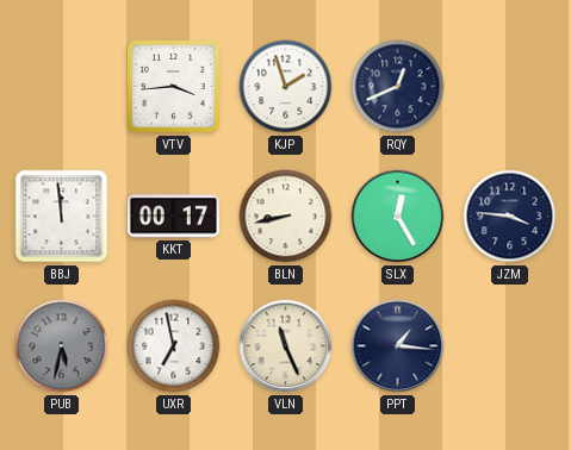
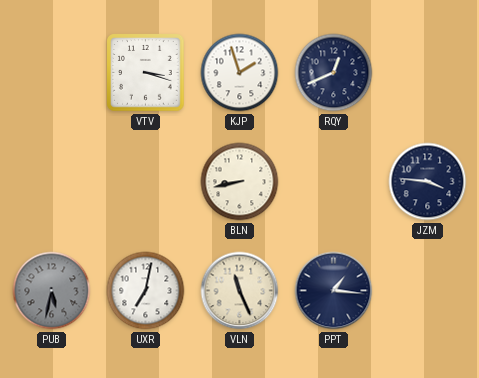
VTV: 3:44 -> 3:18
BBJ: 11:59 -> none
KKT: 00:17 -> none
SLX: 12:25 -> none
UXR: 6:58 -> 7:02
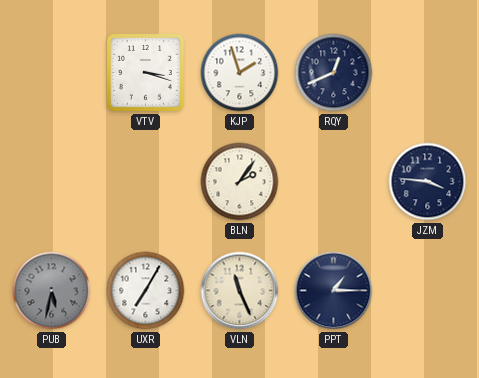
BLN: 8:43 -> 2:06
UXR: 7:02 -> 7:05
PPT: 1:16 -> 1:15
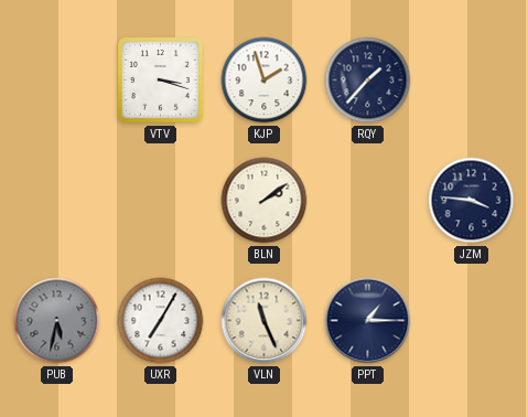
RQY: 12:41 -> 1:37
BLN: 2:06 -> 2:09
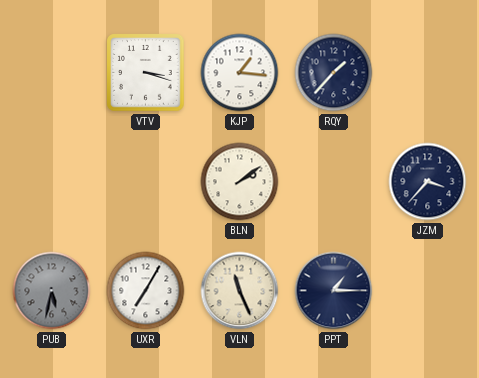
KJP: 1:57 -> 1:16
JZM: 3:46 -> 3:37
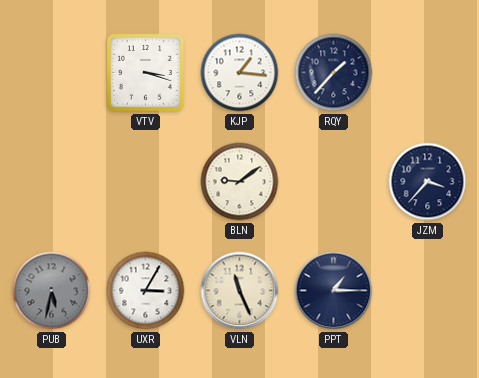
BLN: 2:09 -> 9:09
UXR: 7:05 -> 3:05
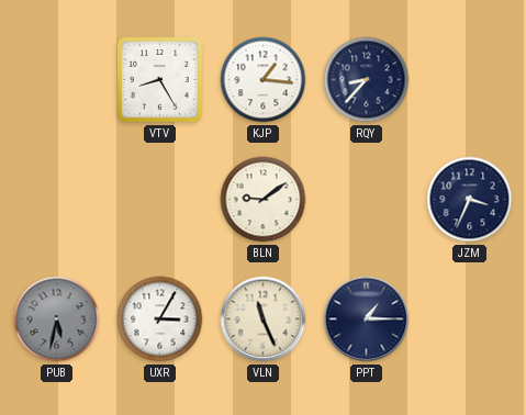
VTV: 3:18 -> 8:25
RQY: 1:37 -> 8:37
JZM: 3:37 -> 3:34
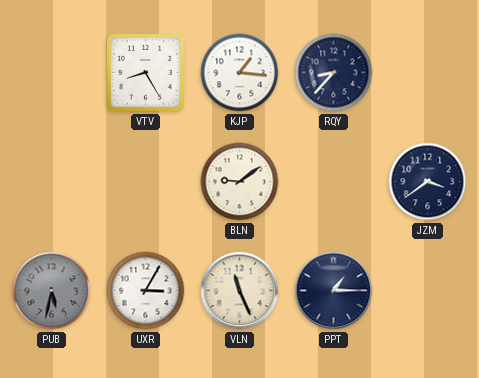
JZM: 3:34 -> 3:39
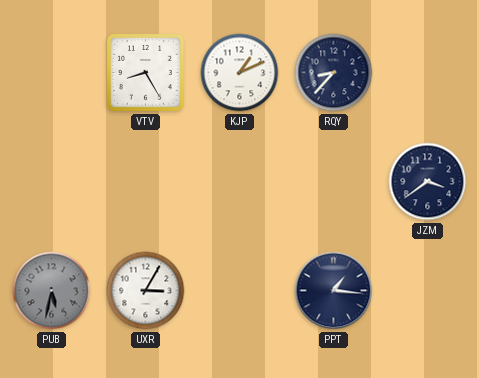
KJP: 1:16 -> 1:11
BLN: 9:09 -> none
VLN: 11:26 -> none
PPT: 1:15 -> 1:16
